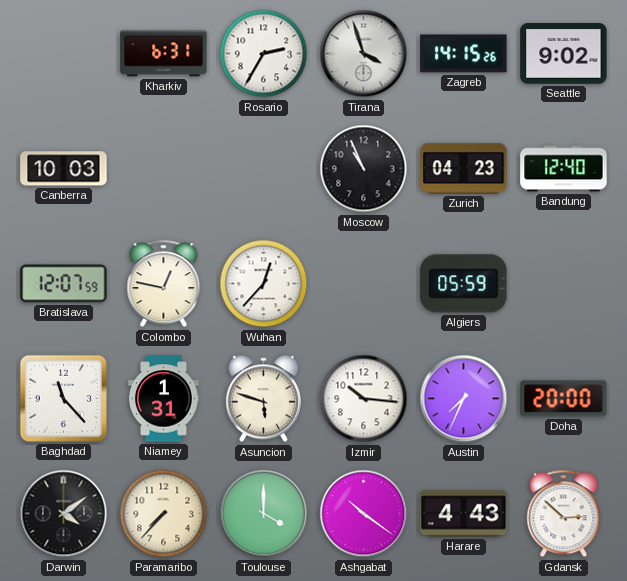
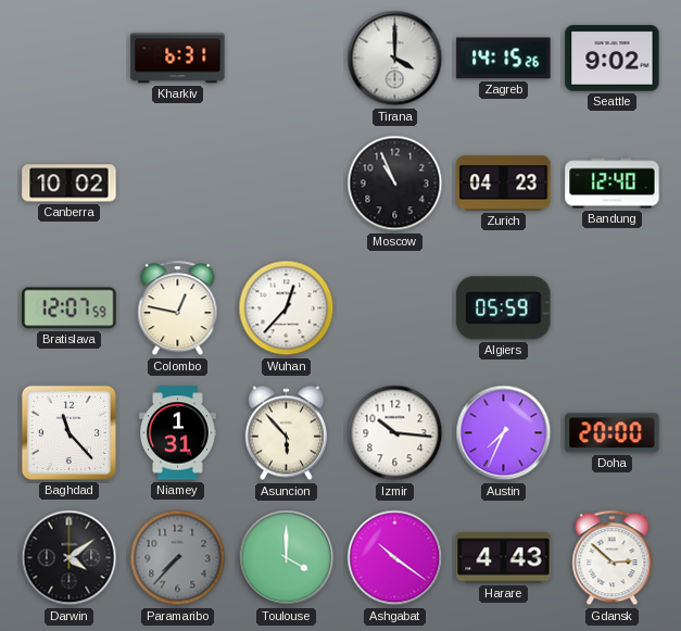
Rosario: 2:35 -> none
Tirana: 3:57 -> 4:00
Canberra: 10:03 -> 10:02
Asuncion: 5:48 -> 5:53
Paramaribo dial: cream -> grey
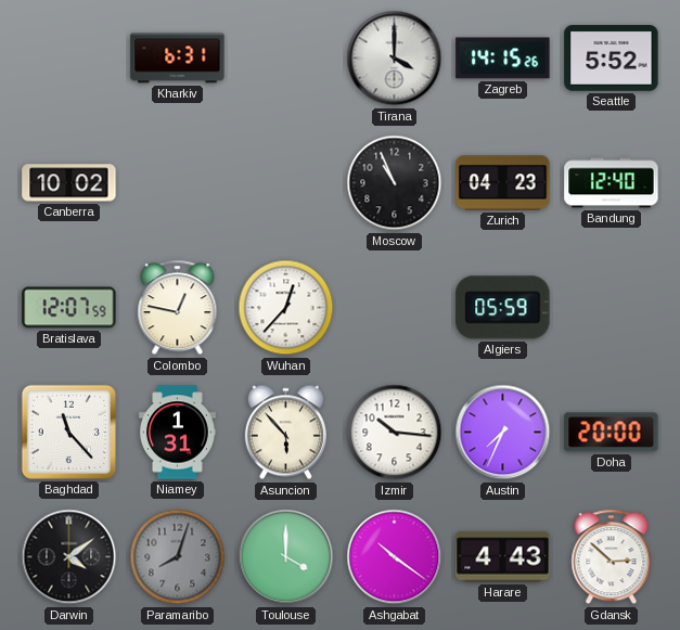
Seattle: 9:02 -> 5:52
Paramaribo: 7:37 -> 8:03
